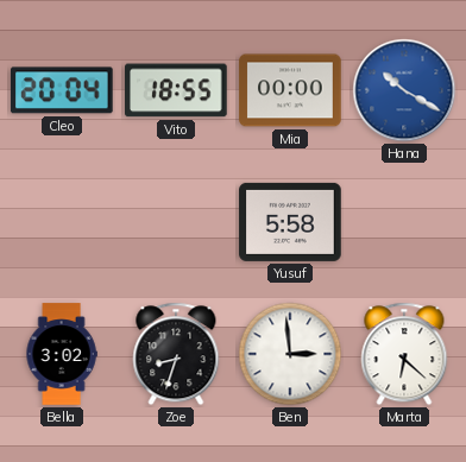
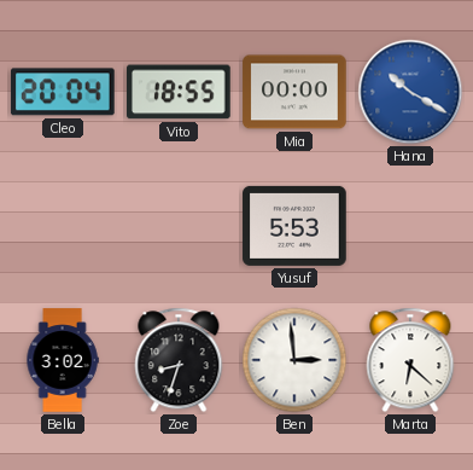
Yusuf: 5:58 -> 5:53
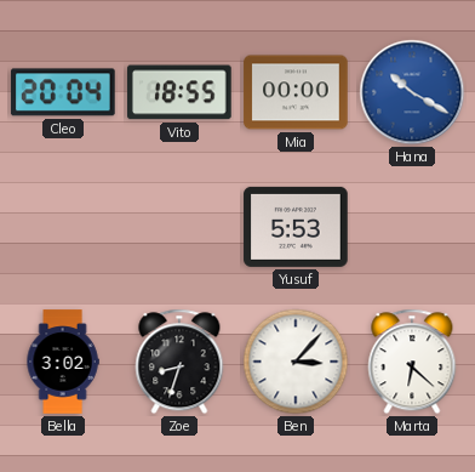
Ben: 2:59 -> 3:07
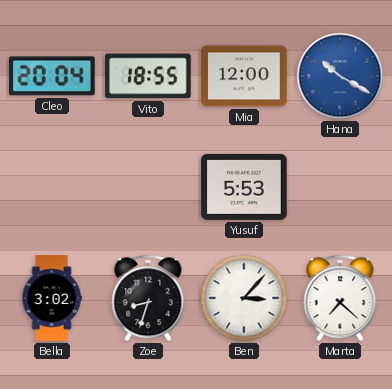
Mia: 00:00 -> 12:00
Marta: 6:22 -> 7:22
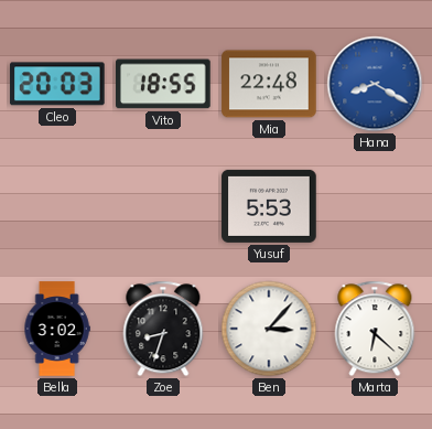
Cleo: 20:04 -> 20:03
Mia: 12:00 -> 22:48
Hana: 10:20 -> 8:20
Marta: 7:22 -> 6:22
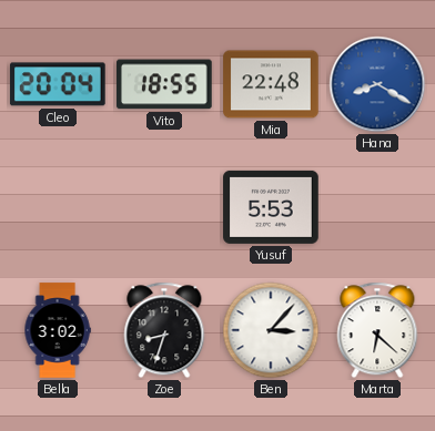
Cleo: 20:03 -> 20:04
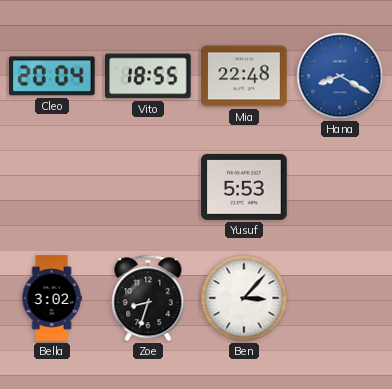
Marta: 6:22 -> none
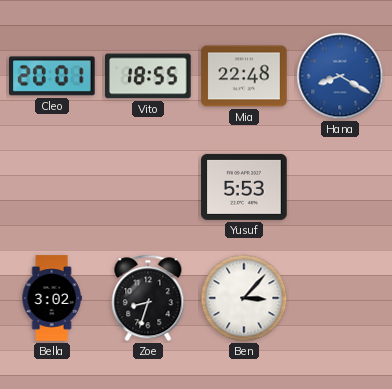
Cleo: 20:04 -> 20:01
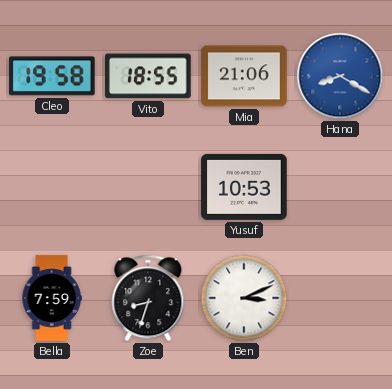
Cleo: 20:01 -> 19:58
Mia: 22:48 -> 21:06
Yusuf: 5:53 -> 10:53
Bella: 3:02 -> 7:59
Ben: 3:07 -> 3:11
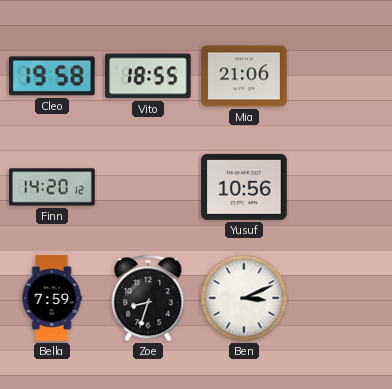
Hana: 8:20 -> none
Finn: none -> 14:20
Yusuf: 10:53 -> 10:56
